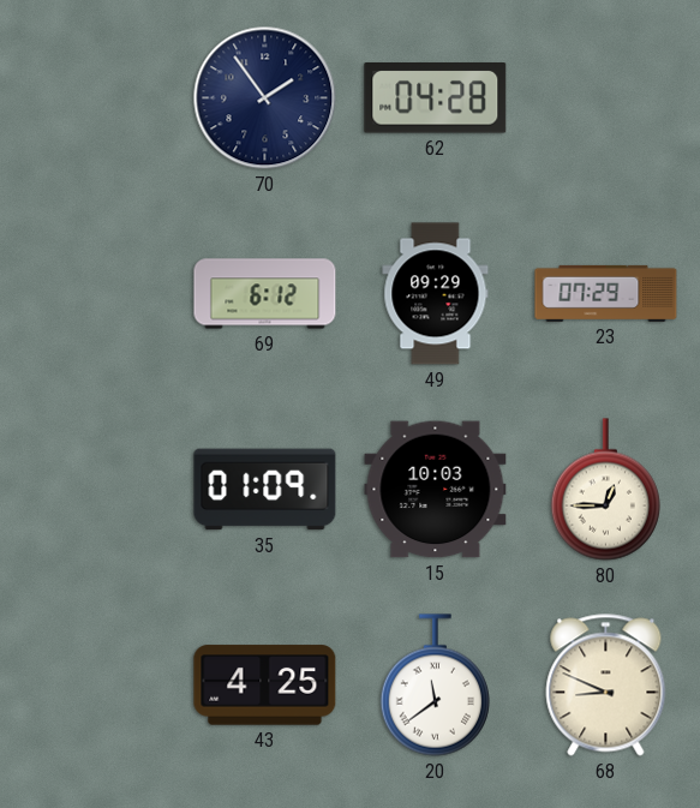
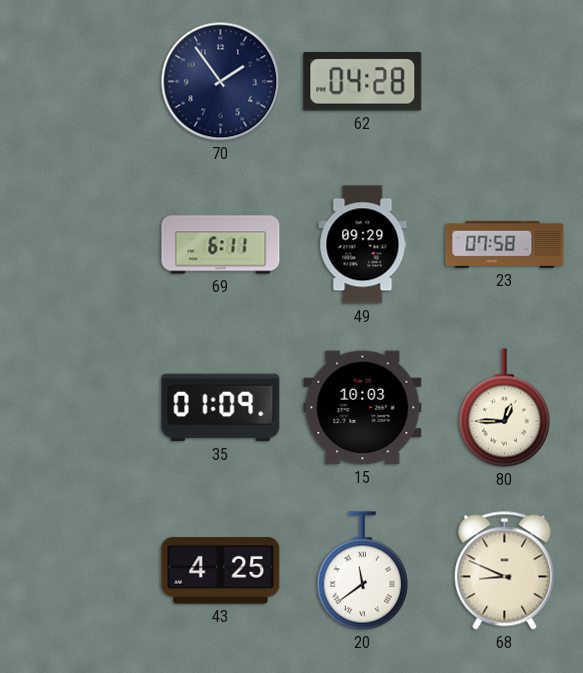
69: 6:12 -> 6:11
23: 07:29 -> 07:58
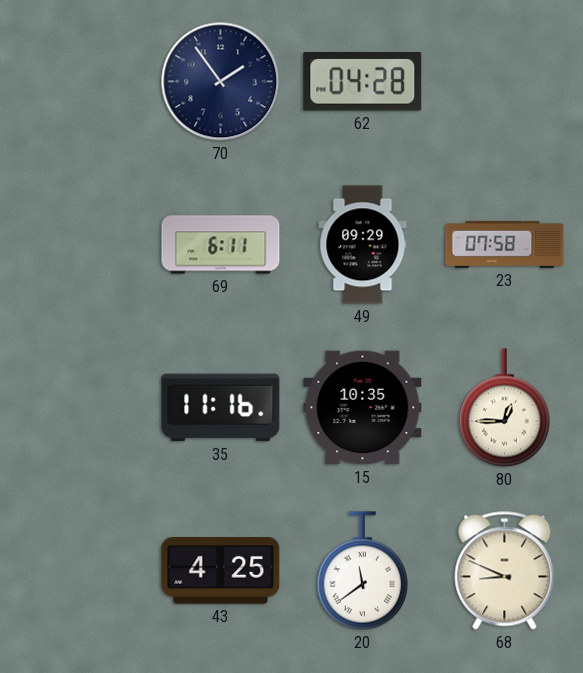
35: 01:09 -> 11:16
15: 10:03 -> 10:35
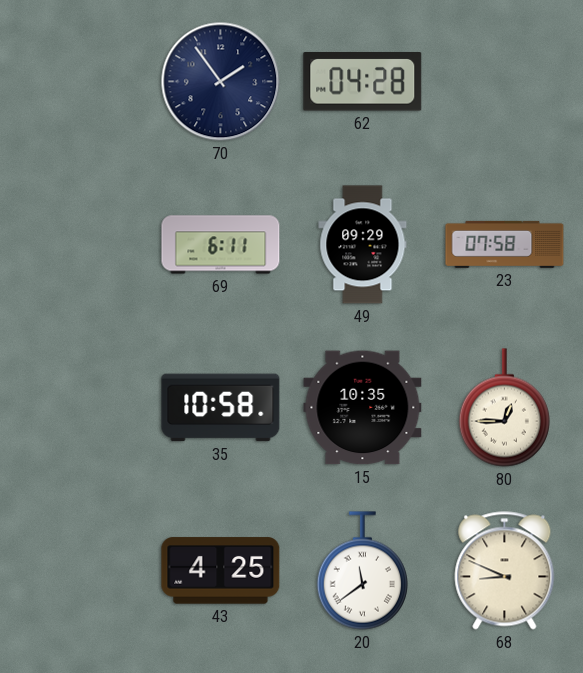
35: 11:16 -> 10:58
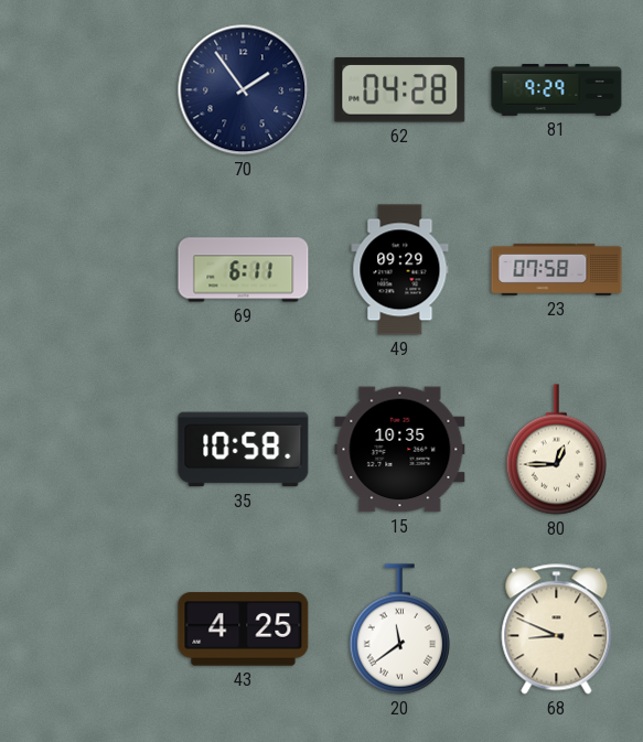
81: none -> 9:29
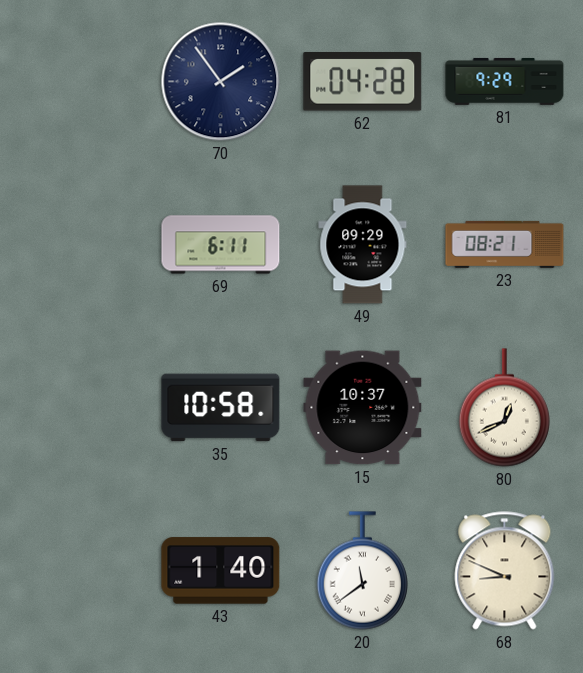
23: 07:58 -> 08:21
15: 10:35 -> 10:37
80: 12:45 -> 12:41
43: 4:25 -> 1:40
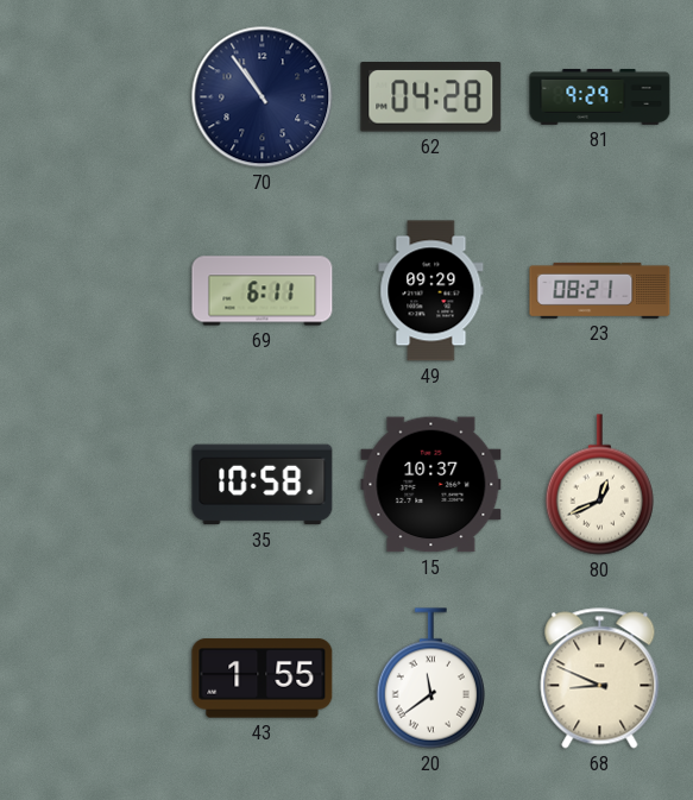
70: 1:54 -> 10:54
43: 1:40 -> 1:55
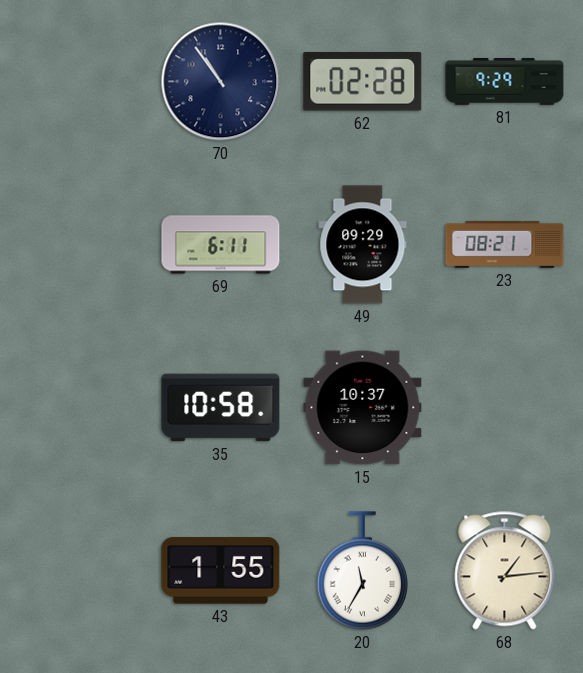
62: 04:28 -> 02:28
80: 12:41 -> none
20: 11:39 -> 11:35
68: 8:49 -> 1:14
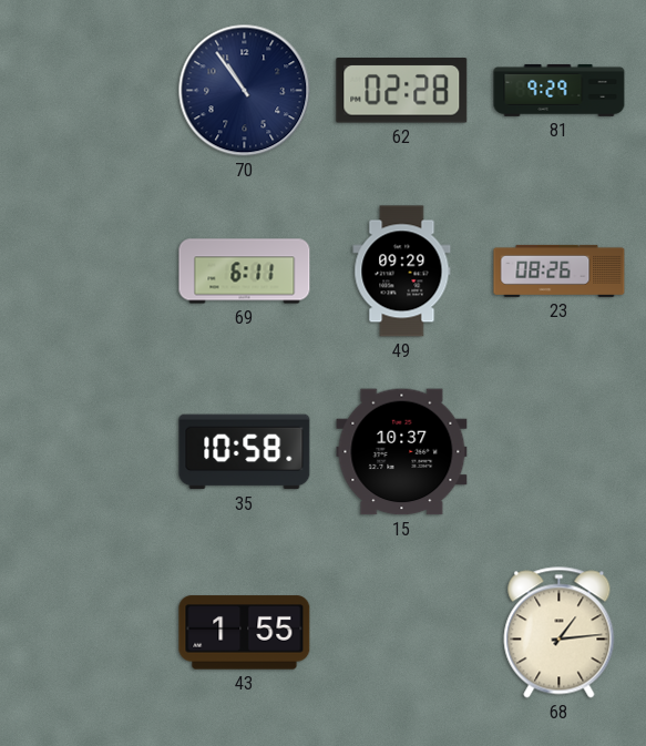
23: 08:21 -> 08:26
20: 11:35 -> none
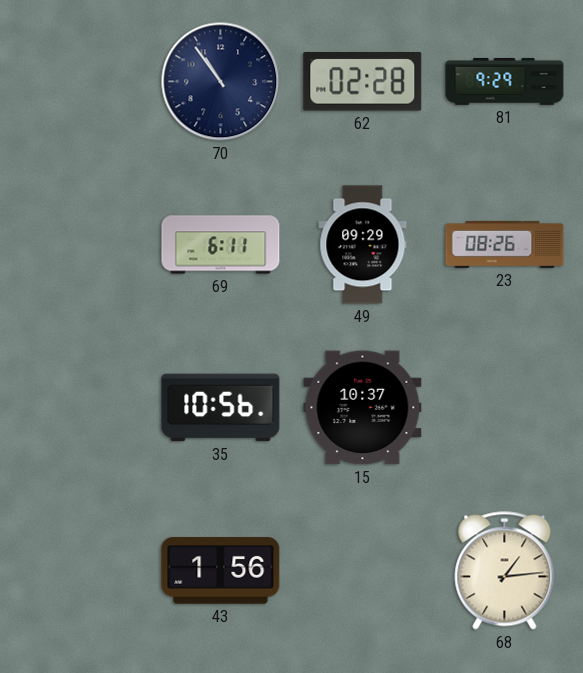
35: 10:58 -> 10:56
43: 1:55 -> 1:56
